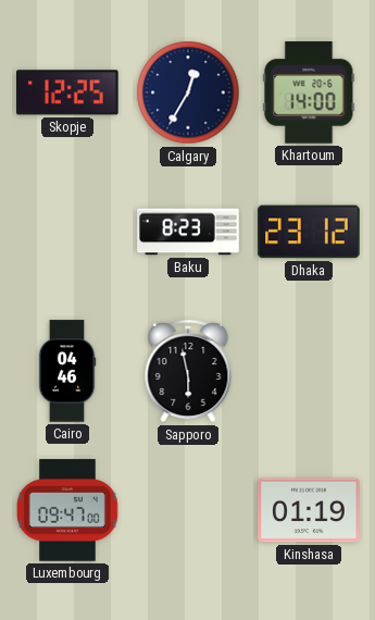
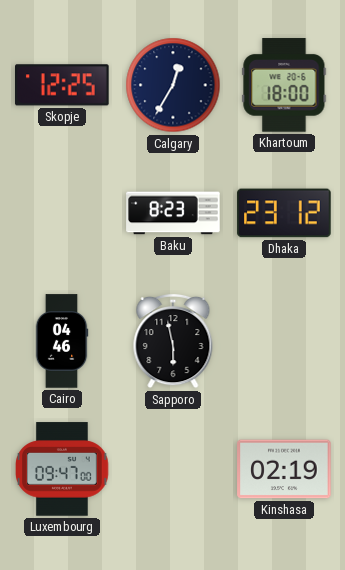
Khartoum: 14:00 -> 18:00
Kinshasa: 01:19 -> 02:19
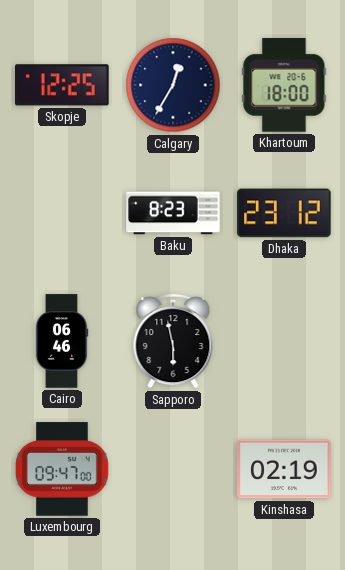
Cairo: 04:46 -> 06:46
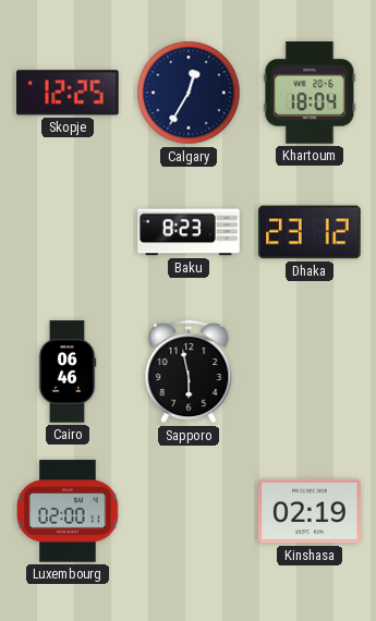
Khartoum: 18:00 -> 18:04
Luxembourg: 09:47 -> 02:00
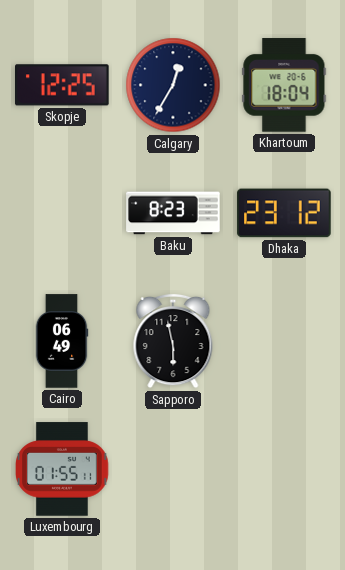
Cairo: 06:46 -> 06:49
Luxembourg: 02:00 -> 01:55
Kinshasa: 02:19 -> none
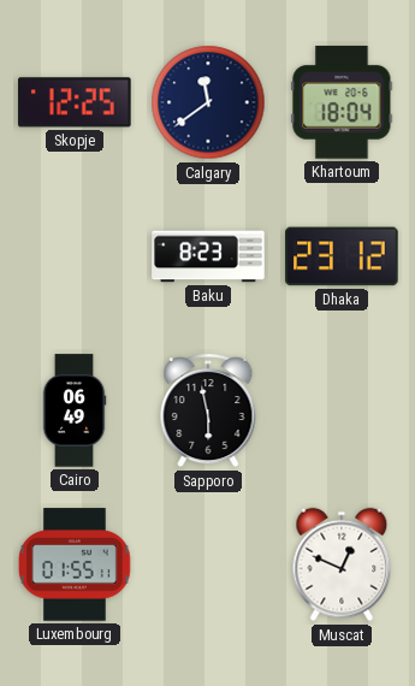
Calgary: 12:35 -> 11:39
Muscat: none -> 12:49
